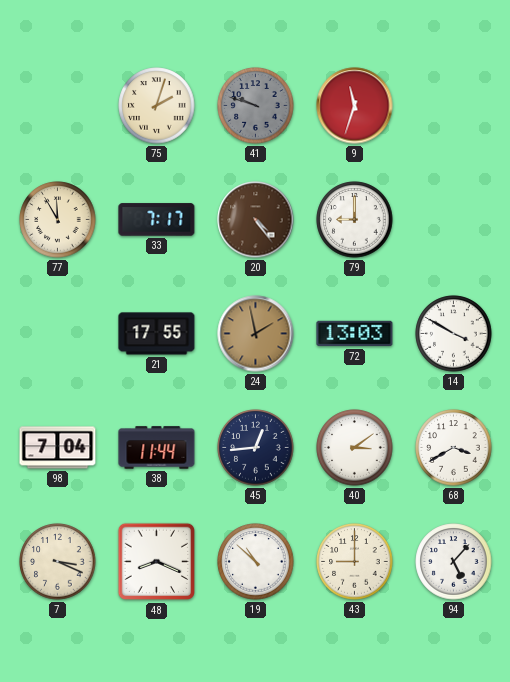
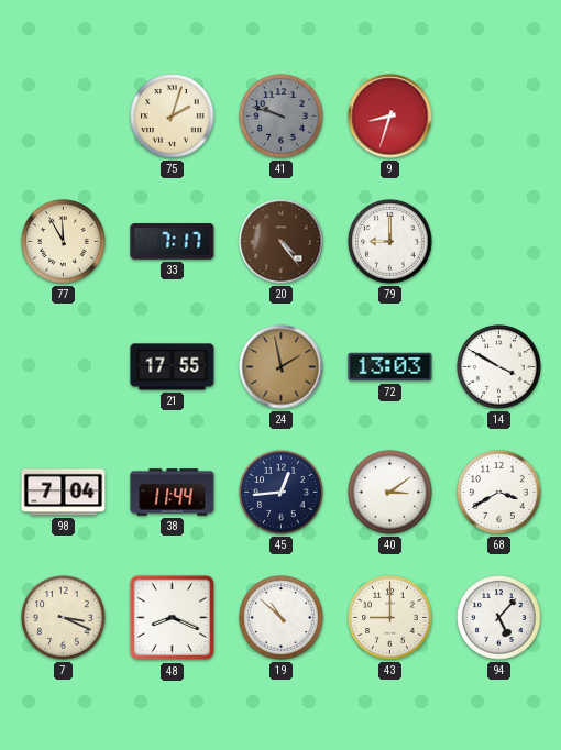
9: 11:33 -> 8:33
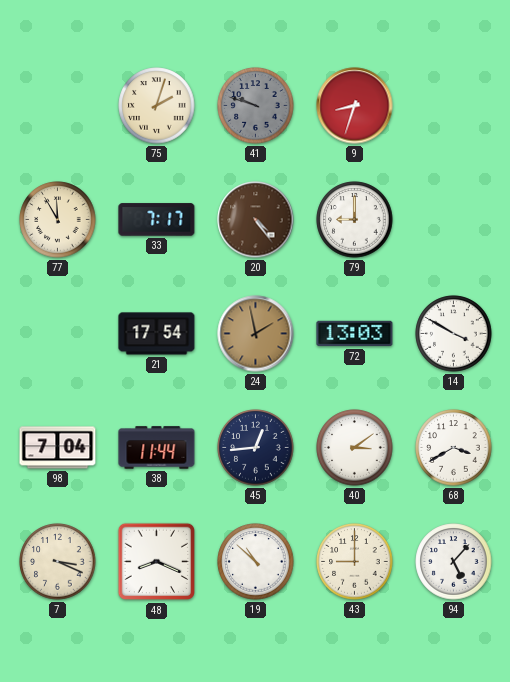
21: 17:55 -> 17:54
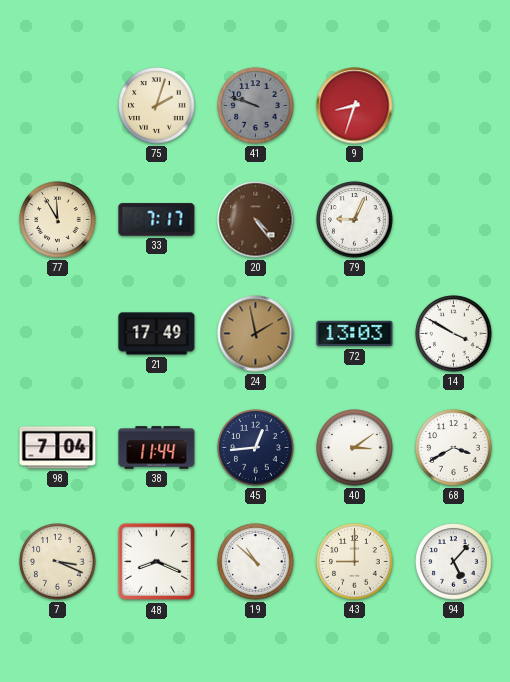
79: 9:00 -> 9:04
21: 17:54 -> 17:49
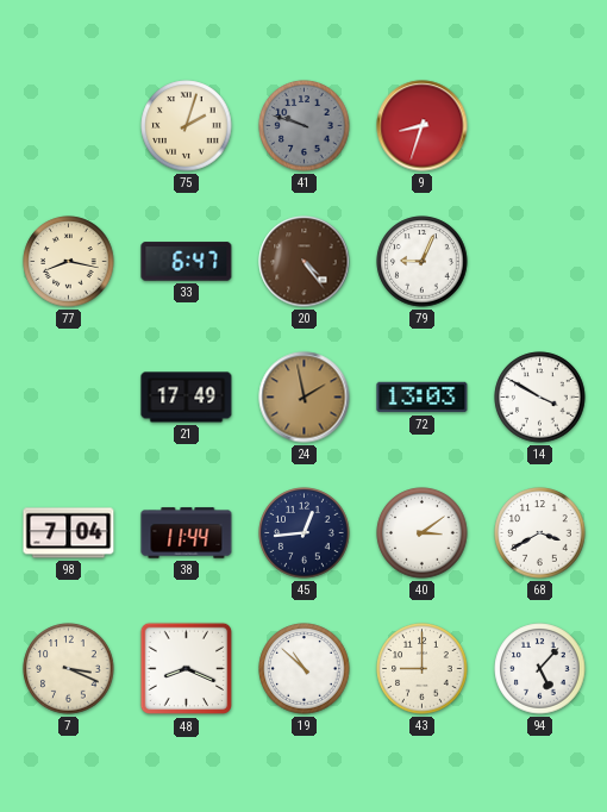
77: 11:55 -> 8:17
33: 7:17 -> 6:47
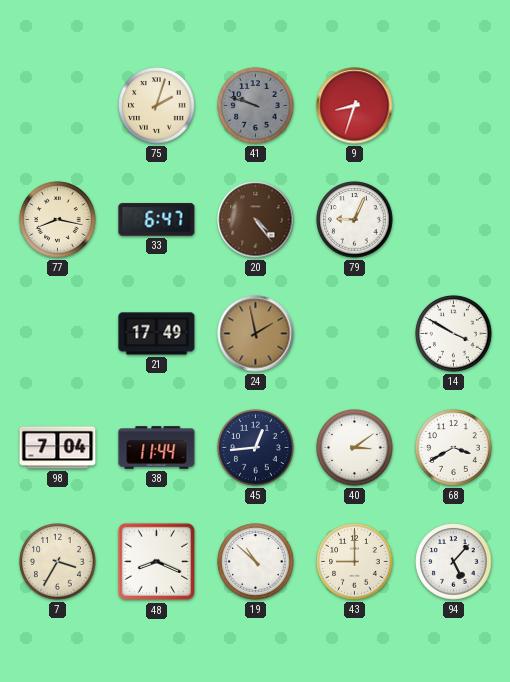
72: 13:03 -> none
7: 3:19 -> 3:35
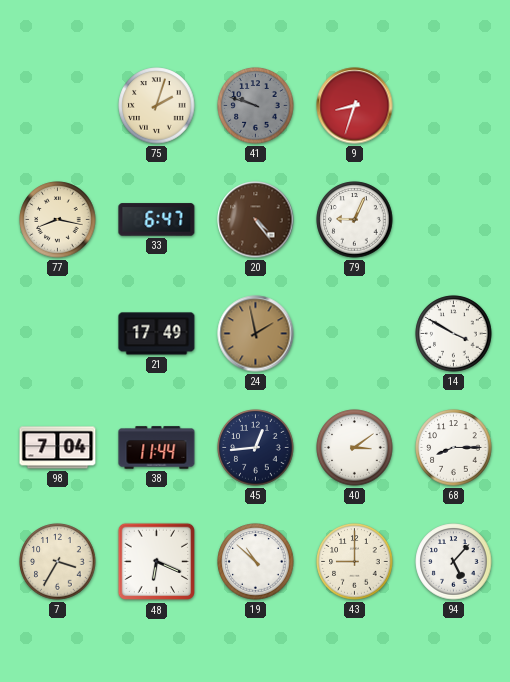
68: 3:40 -> 8:15
48: 8:19 -> 6:19
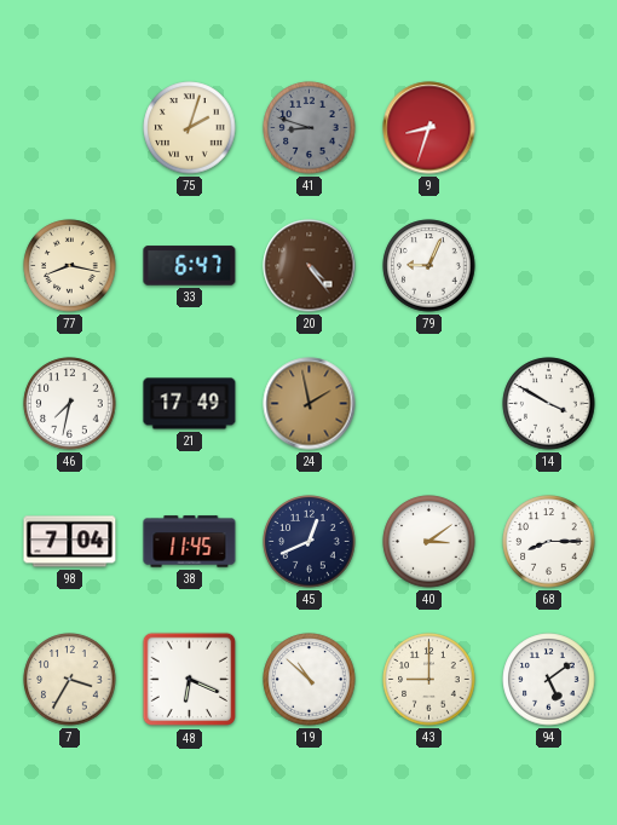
41: 9:48 -> 8:48
46: none -> 7:32
38: 11:44 -> 11:45
45: 12:44 -> 12:41
94: 5:07 -> 5:09
